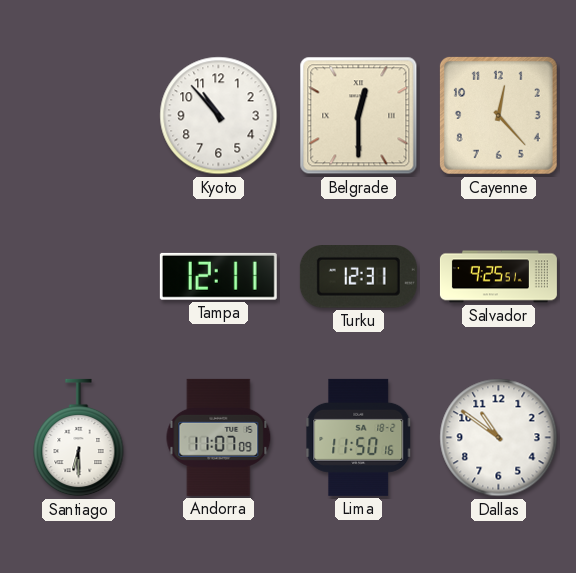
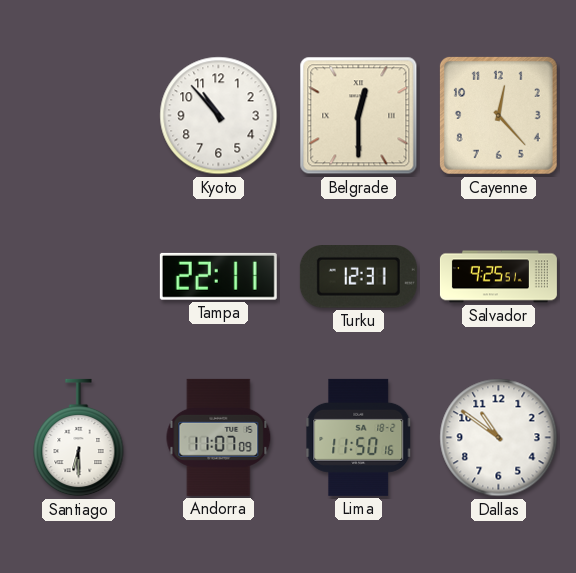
Tampa: 12:11 -> 22:11
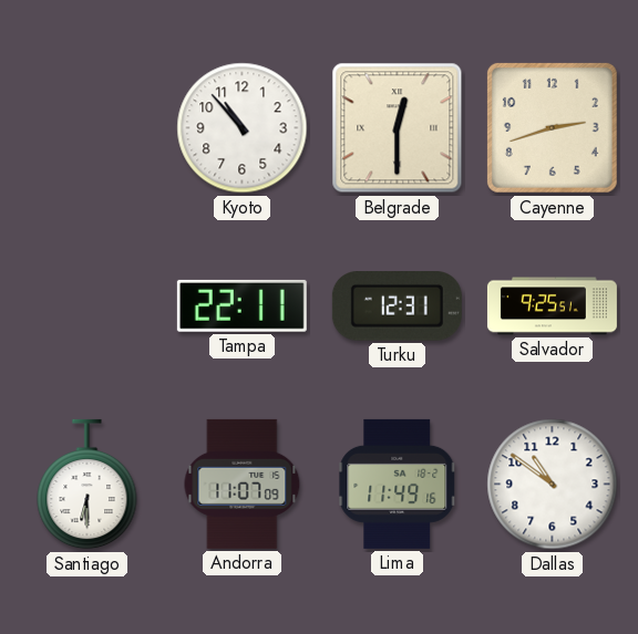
Cayenne: 12:23 -> 2:42
Lima: 11:50 -> 11:49
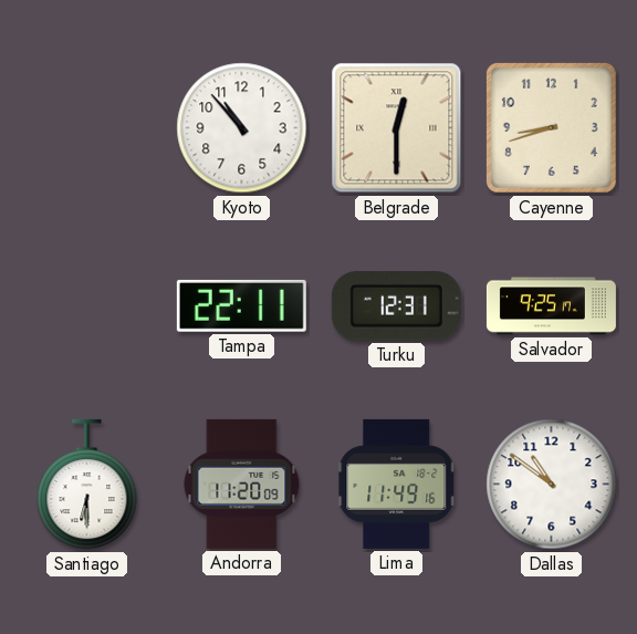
Cayenne: 2:42 -> 8:42
Salvador: 9:25:51 -> 9:25:17
Andorra: 11:07 -> 11:20
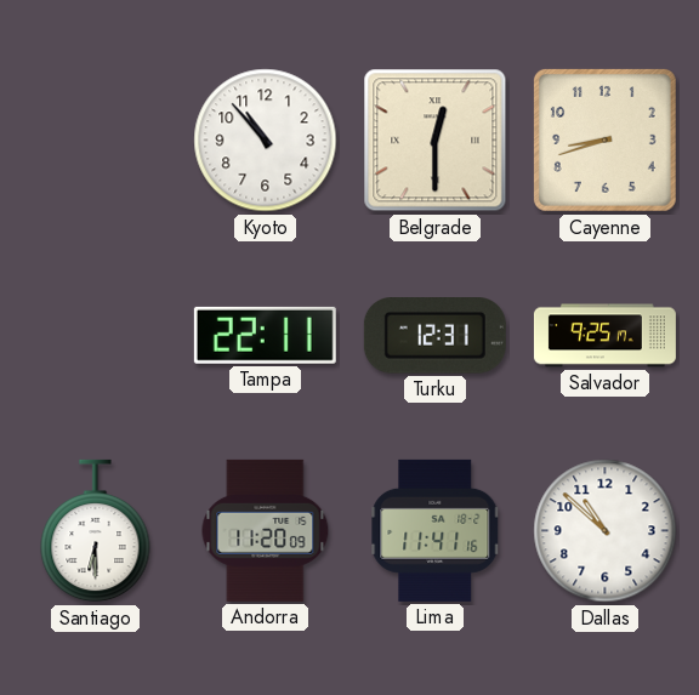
Lima: 11:49 -> 11:41
Dallas: 10:51 -> 10:52
